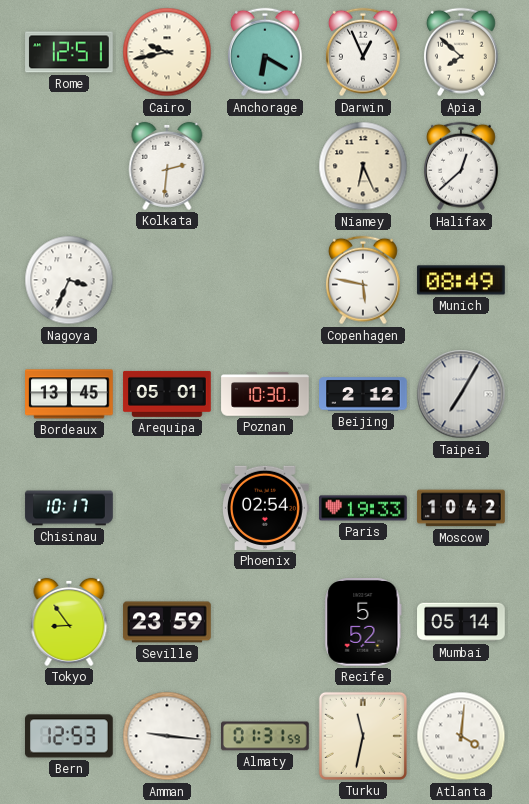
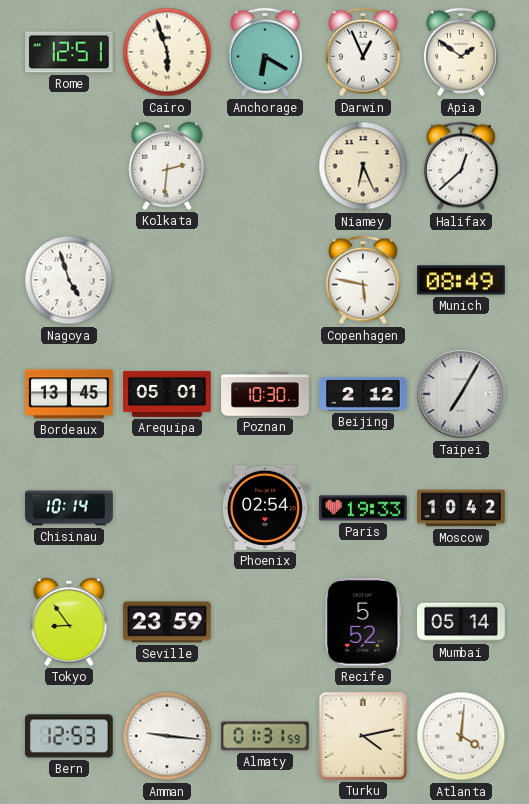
Cairo: 9:43 -> 5:57
Apia: 7:52 -> 1:51
Nagoya: 3:34 -> 4:57
Chisinau: 10:17 -> 10:14
Turku: 11:32 -> 4:13
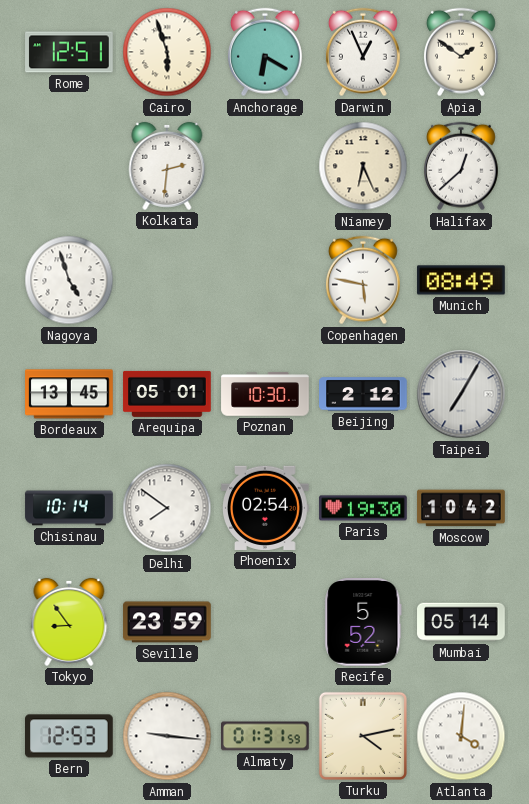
Delhi: none -> 7:51
Paris: 19:33 -> 19:30
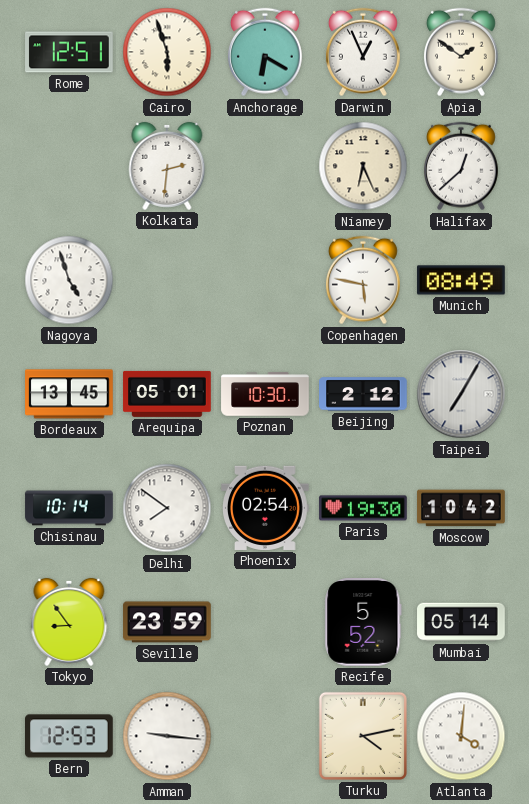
Almaty: 01:31 -> none
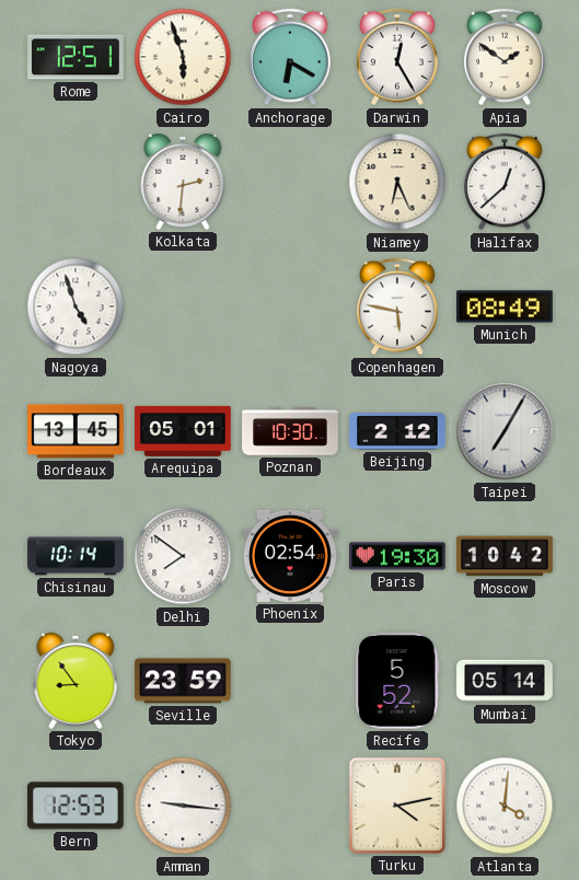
Darwin: 12:56 -> 12:25
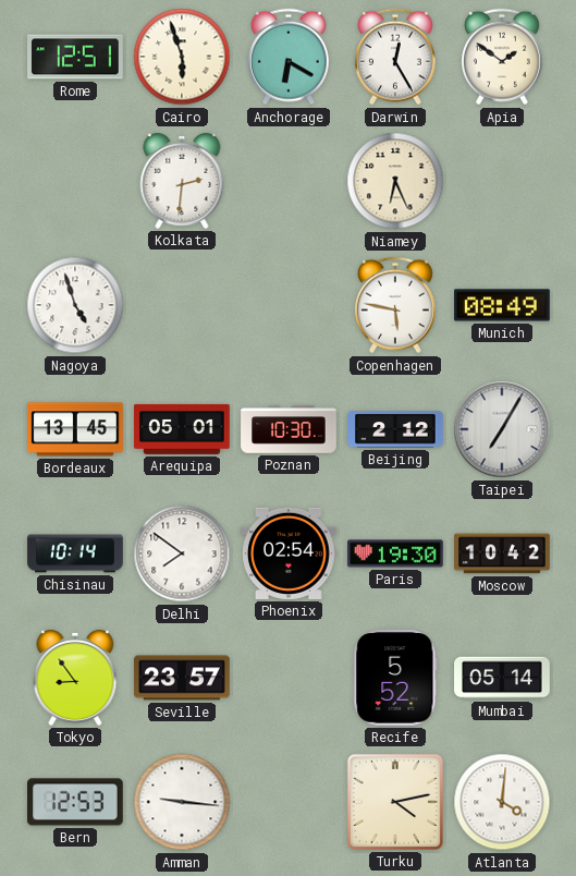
Halifax: 12:38 -> none
Seville: 23:59 -> 23:57
